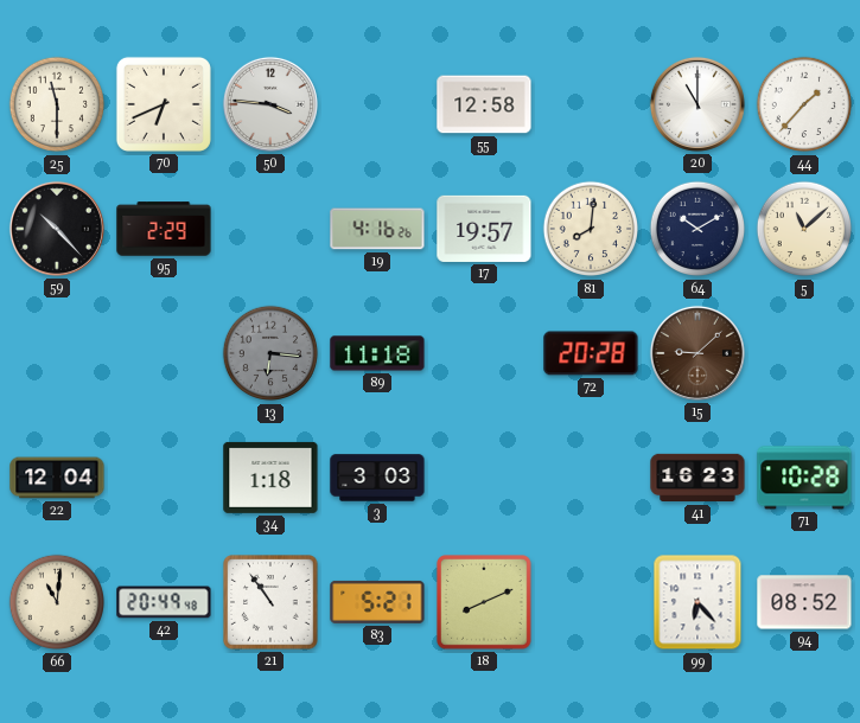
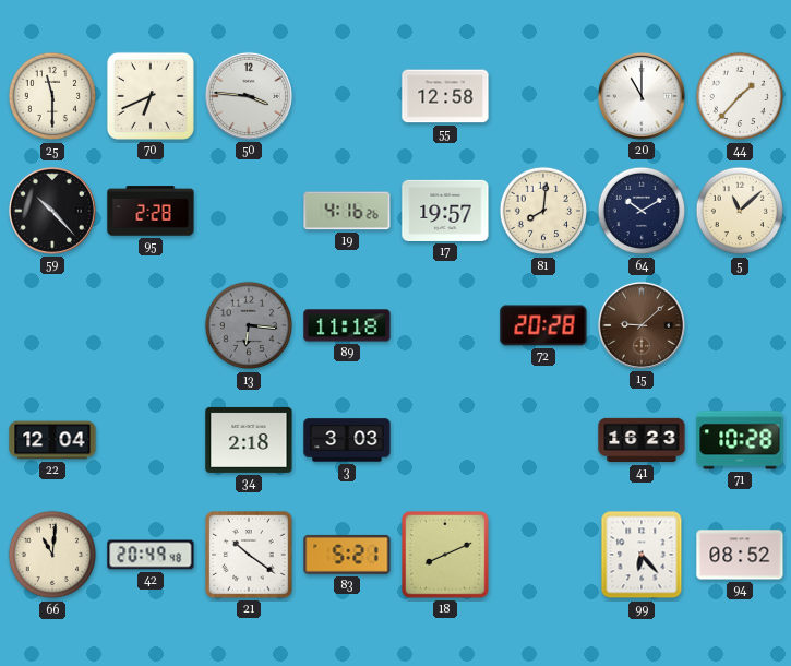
95: 2:29 -> 2:28
34: 1:18 -> 2:18
21: 10:54 -> 10:21
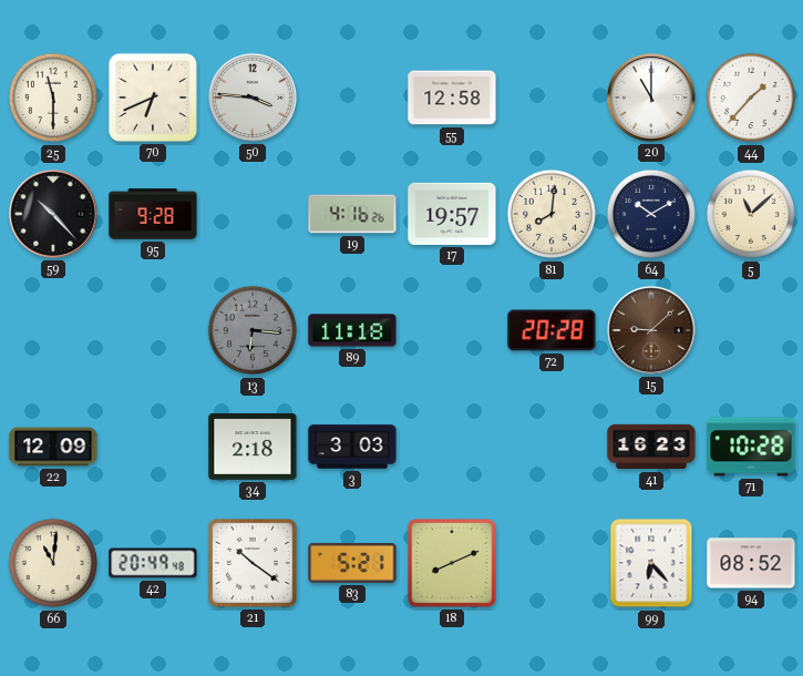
95: 2:28 -> 9:28
22: 12:04 -> 12:09
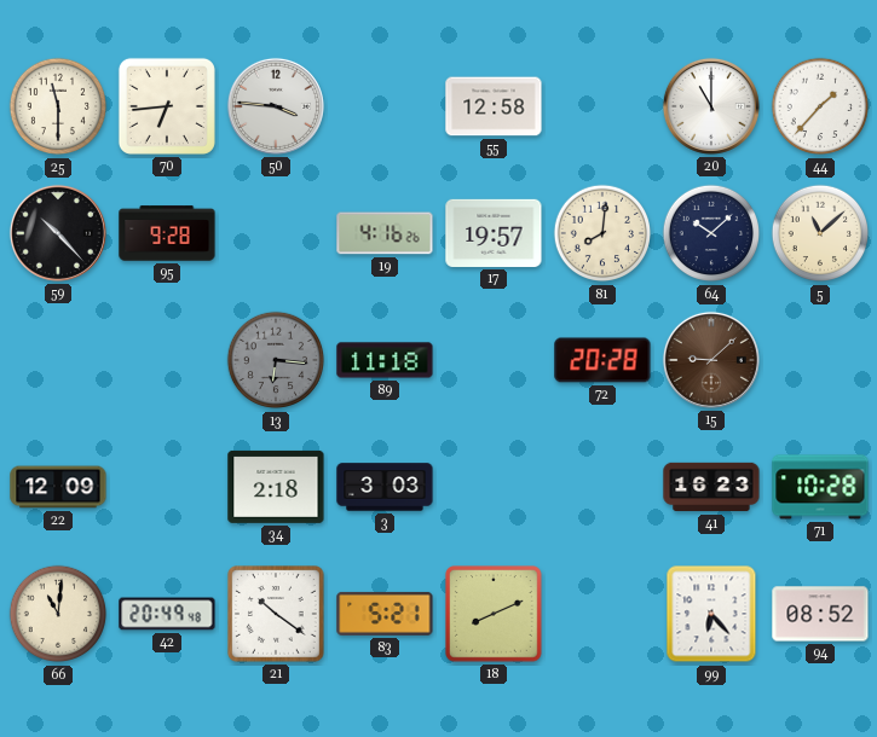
70: 6:41 -> 6:44
64: 10:10 -> 10:08
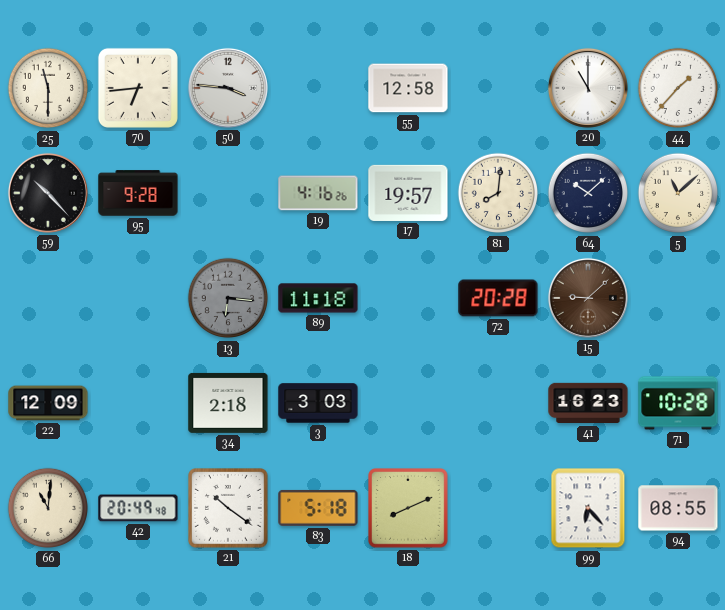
83: 5:21 -> 5:18
94: 08:52 -> 08:55
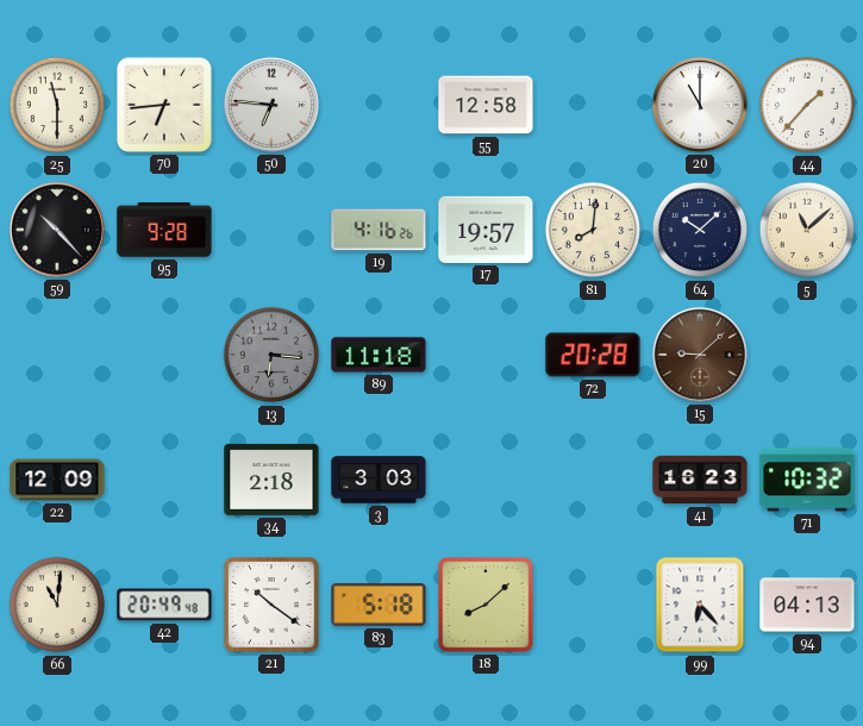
50: 3:46 -> 6:46
71: 10:28 -> 10:32
18: 8:11 -> 8:08
94: 08:55 -> 04:13
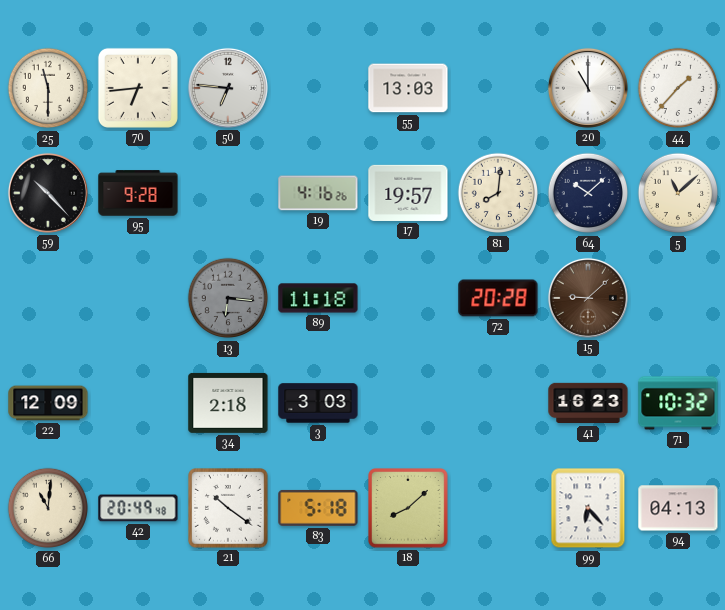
55: 12:58 -> 13:03
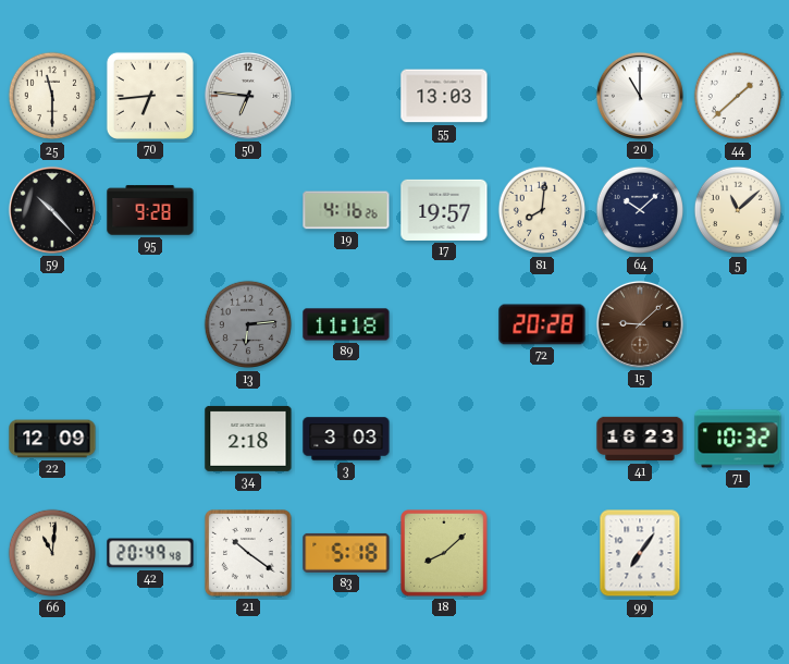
44: 1:37 -> 1:38
13: 6:16 -> 6:14
99: 6:23 -> 7:06
94: 04:13 -> none
